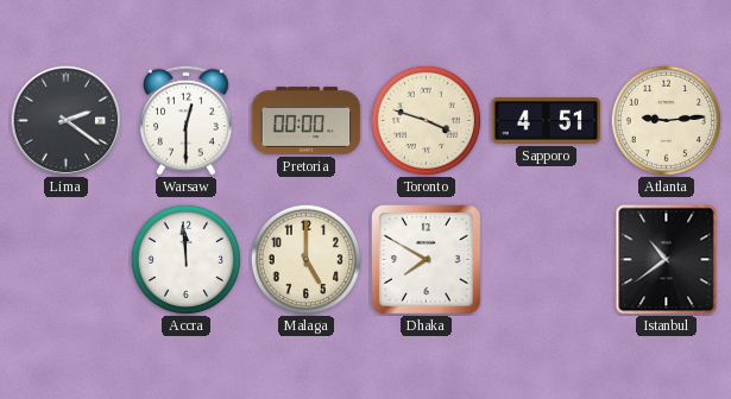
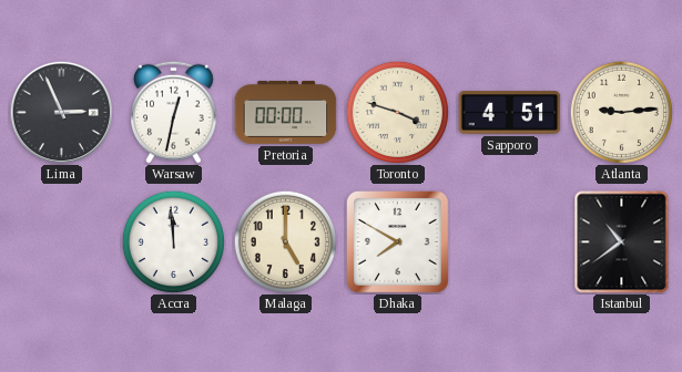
Lima: 2:21 -> 2:56
Warsaw: 12:30 -> 12:32
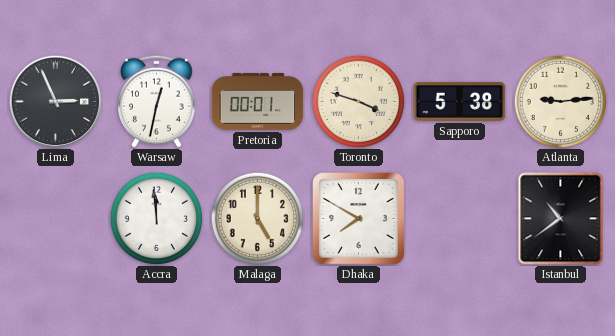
Pretoria: 00:00 -> 00:01
Sapporo: 4:51 -> 5:38
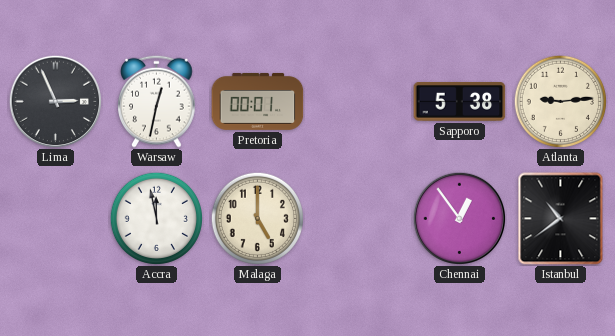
Toronto: 3:48 -> none
Accra: 11:59 -> 11:58
Dhaka: 7:50 -> none
Chennai: none -> 12:54
